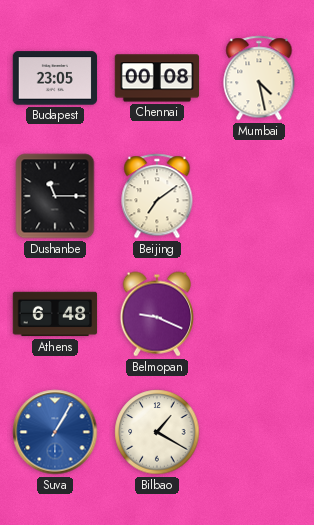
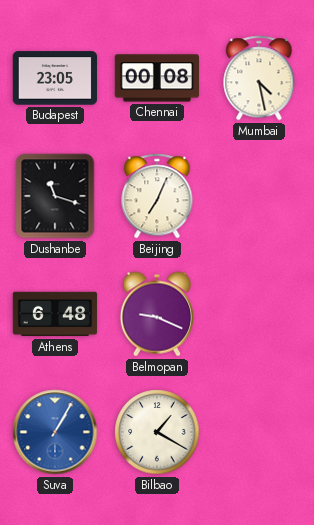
Dushanbe: 11:15 -> 11:18
Beijing: 7:09 -> 7:04
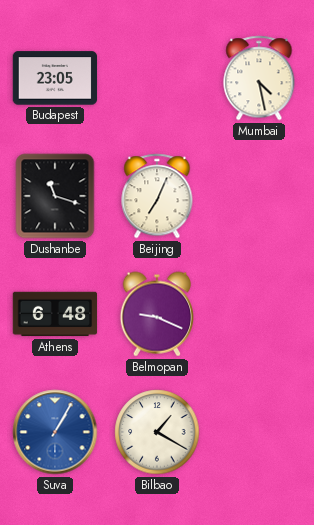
Chennai: 00:08 -> none
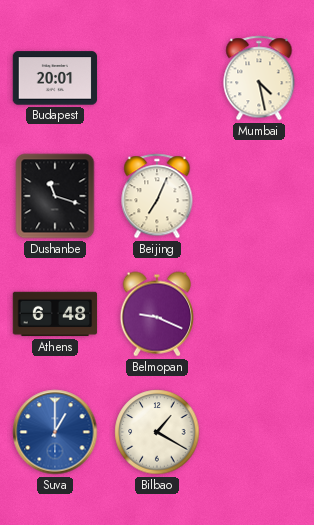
Budapest: 23:05 -> 20:01
Suva: 1:05 -> 1:00
